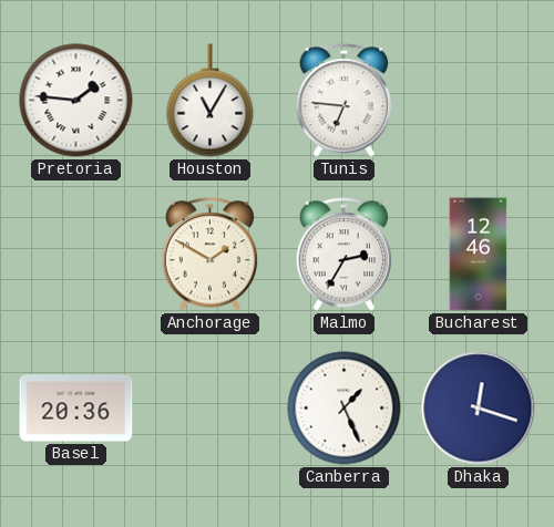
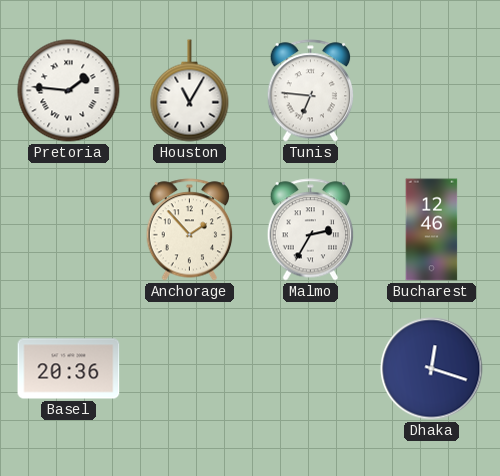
Anchorage: 1:50 -> 1:53
Canberra: 1:26 -> none
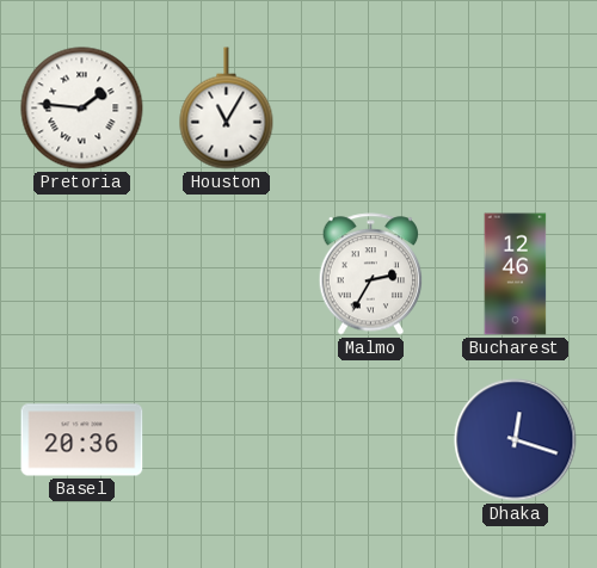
Tunis: 6:46 -> none
Anchorage: 1:53 -> none
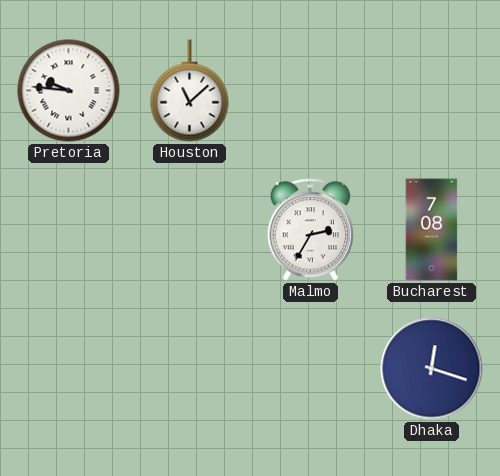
Pretoria: 1:46 -> 9:46
Houston: 11:05 -> 11:08
Bucharest: 12:46 -> 7:08
Basel: 20:36 -> none
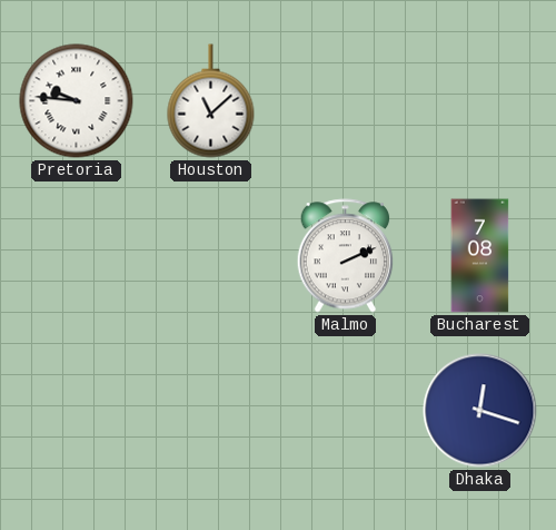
Malmo: 2:35 -> 2:11
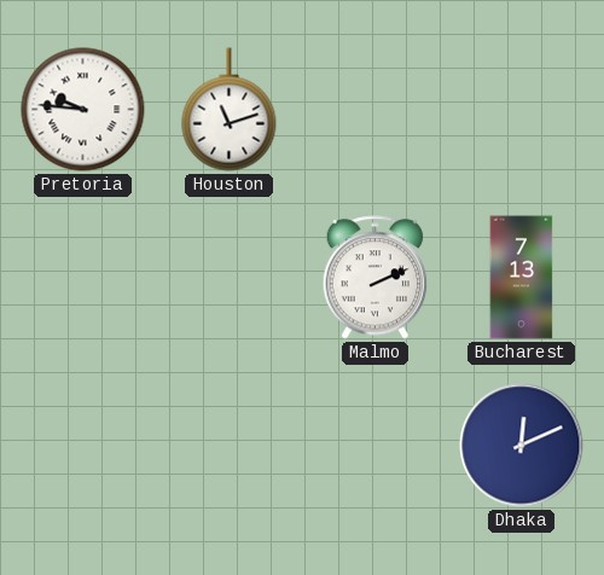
Houston: 11:08 -> 11:12
Bucharest: 7:08 -> 7:13
Dhaka: 12:18 -> 12:11
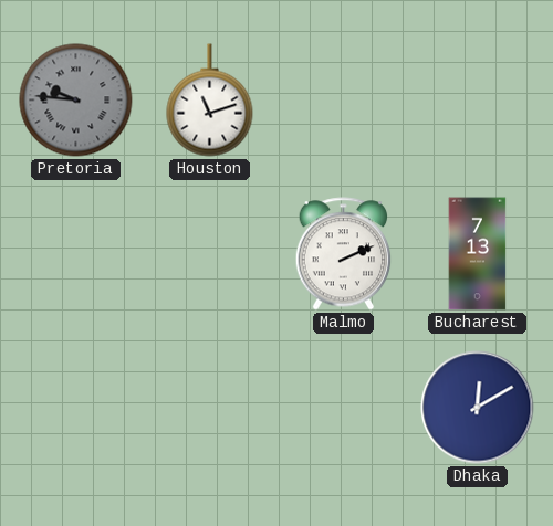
Pretoria dial: white -> grey
Dhaka: 12:11 -> 12:10
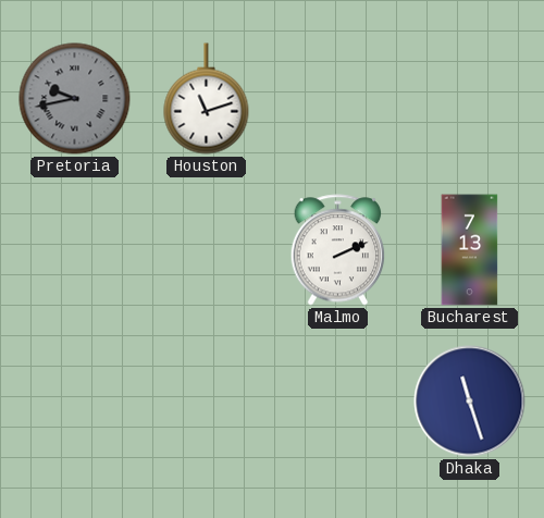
Pretoria: 9:46 -> 9:43
Dhaka: 12:10 -> 11:27
